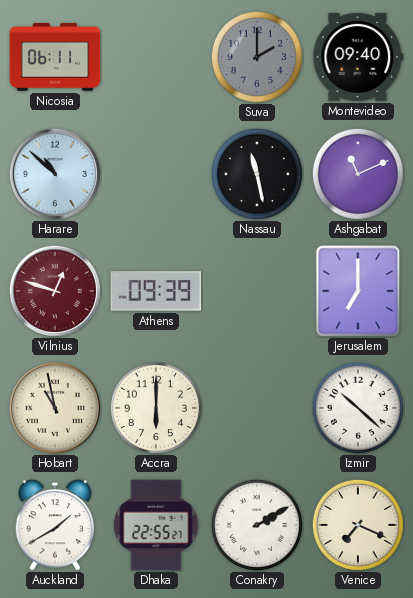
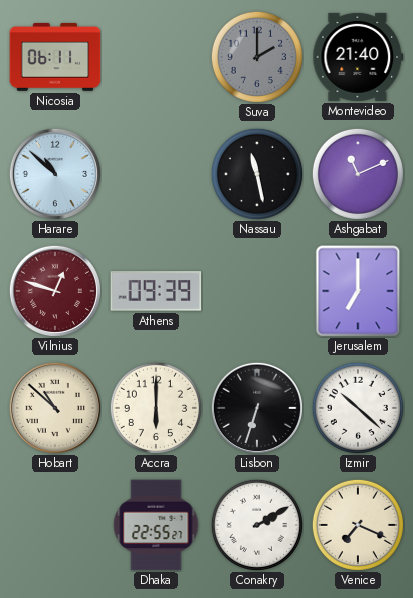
Montevideo: 09:40 -> 21:40
Hobart: 10:58 -> 10:52
Lisbon: none -> 6:33
Auckland: 1:40 -> none
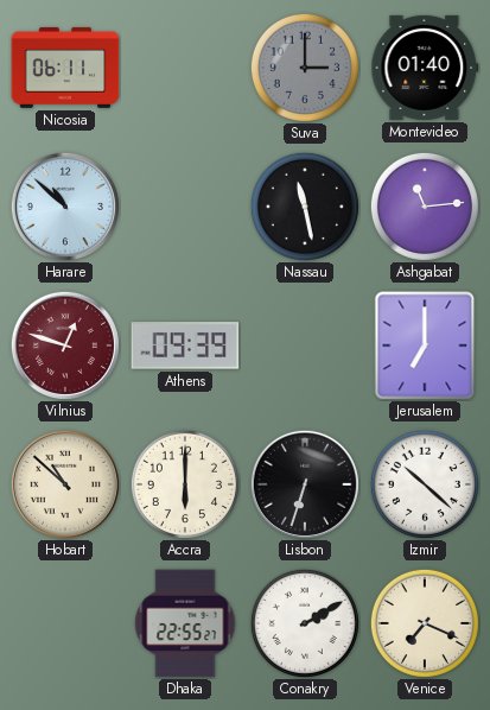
Suva: 2:00 -> 3:00
Montevideo: 21:40 -> 01:40
Ashgabat: 11:11 -> 11:14
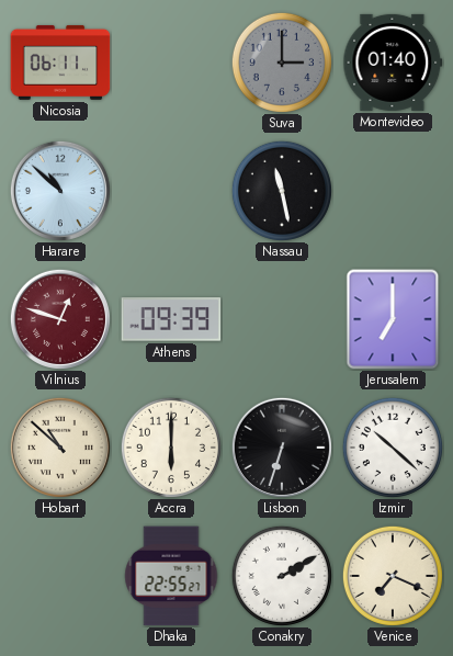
Ashgabat: 11:14 -> none
